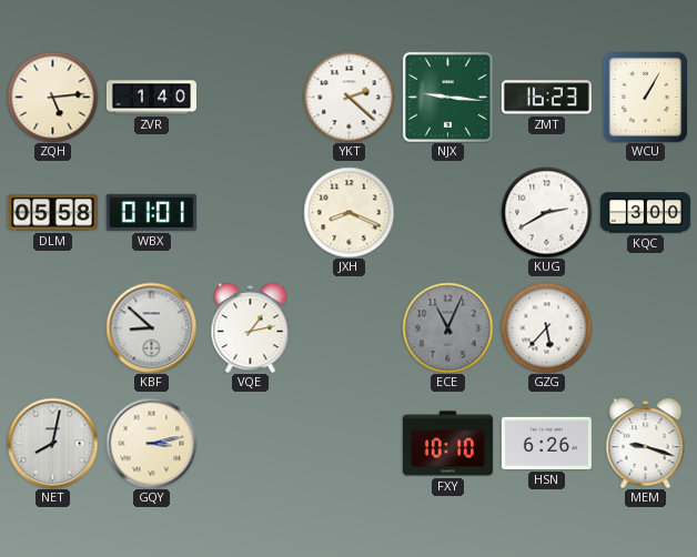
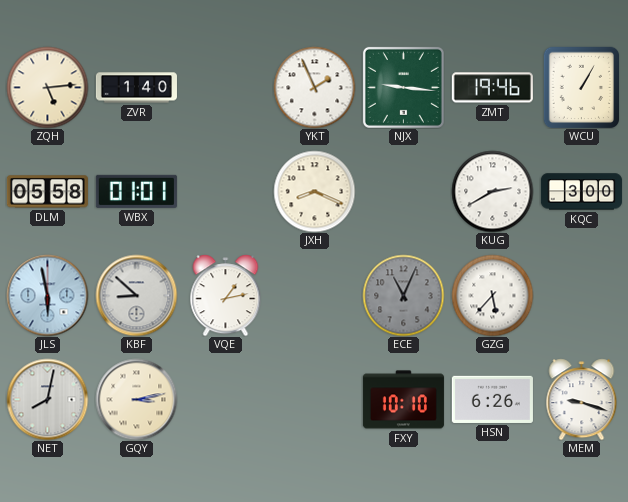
YKT: 2:22 -> 1:56
ZMT: 16:23 -> 19:46
JLS: none -> 5:58
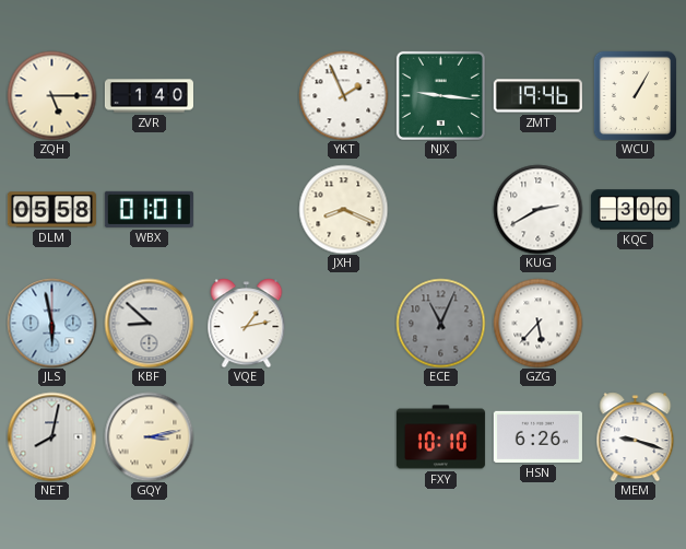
ZQH: 5:14 -> 5:15
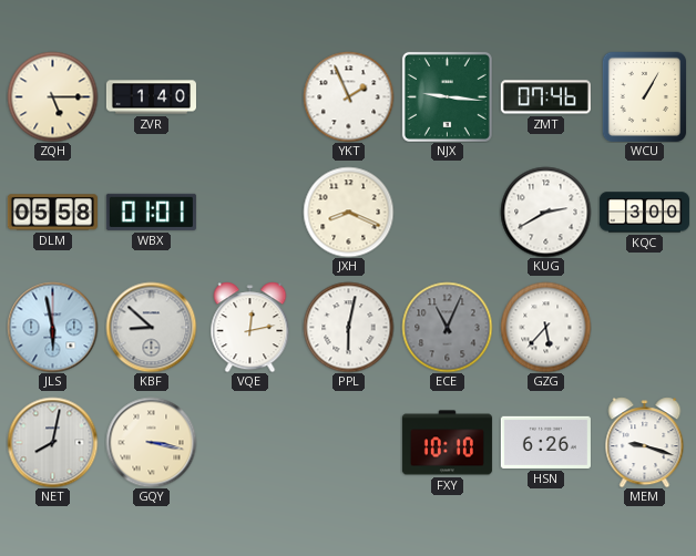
ZMT: 19:46 -> 07:46
VQE: 1:13 -> 12:13
PPL: none -> 6:02
GQY: 3:13 -> 3:17
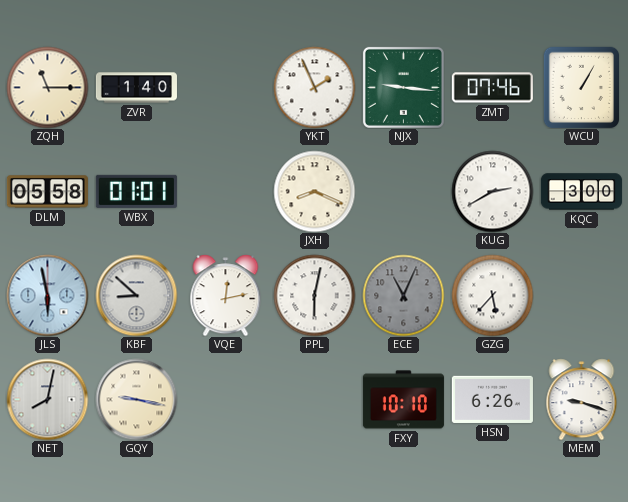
ZQH: 5:15 -> 11:15
GQY: 3:17 -> 9:17
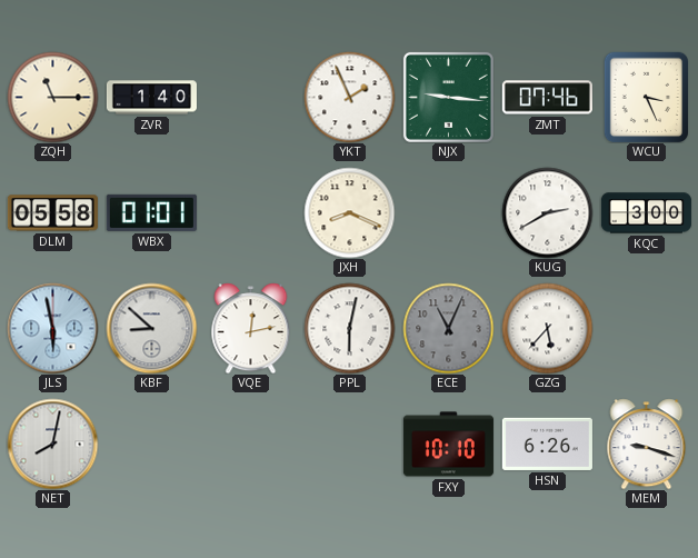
WCU: 1:05 -> 3:26
GQY: 9:17 -> none
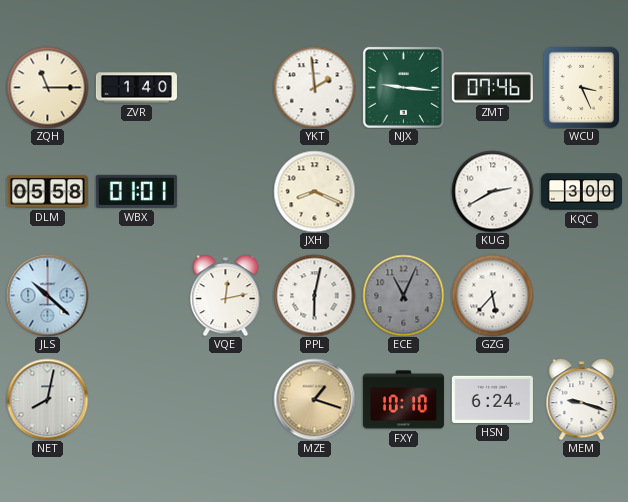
YKT: 1:56 -> 1:59
JLS: 5:58 -> 10:22
KBF: 8:52 -> none
MZE: none -> 1:18
HSN: 6:26 -> 6:24
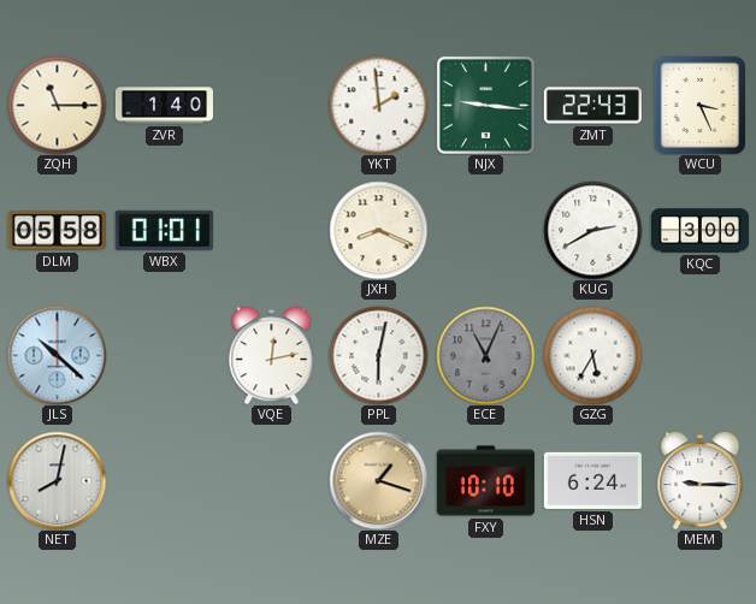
ZMT: 07:46 -> 22:43
GZG: 5:37 -> 5:35
MEM: 9:18 -> 9:15
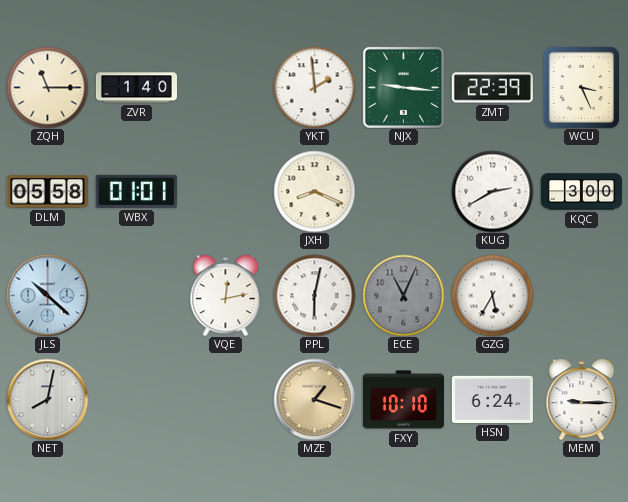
ZMT: 22:43 -> 22:39
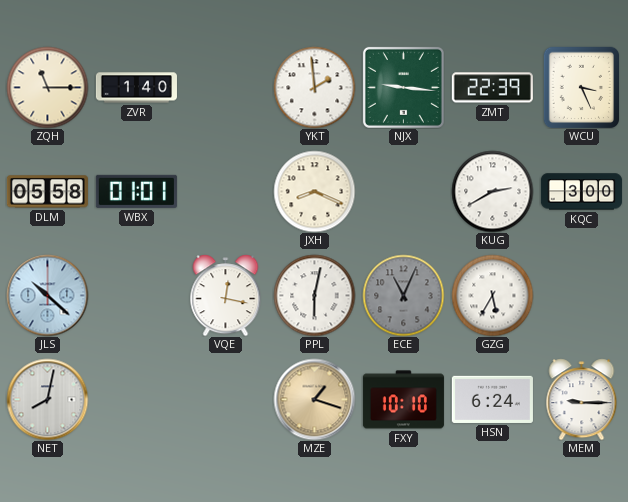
VQE: 12:13 -> 12:17
